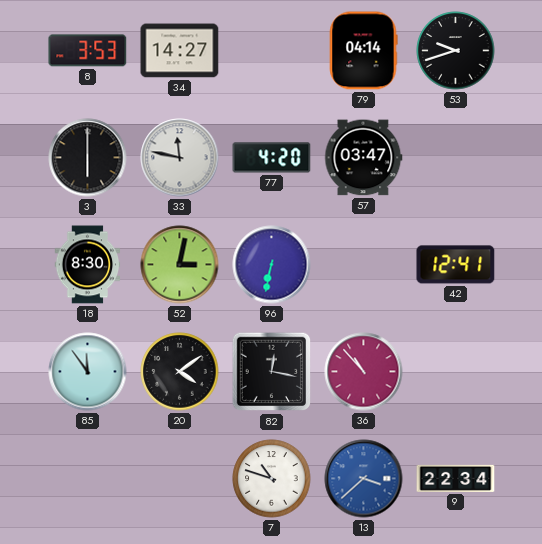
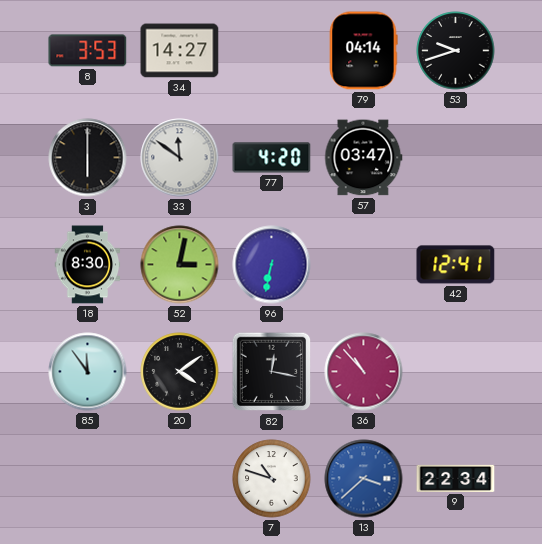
33: 11:47 -> 11:51
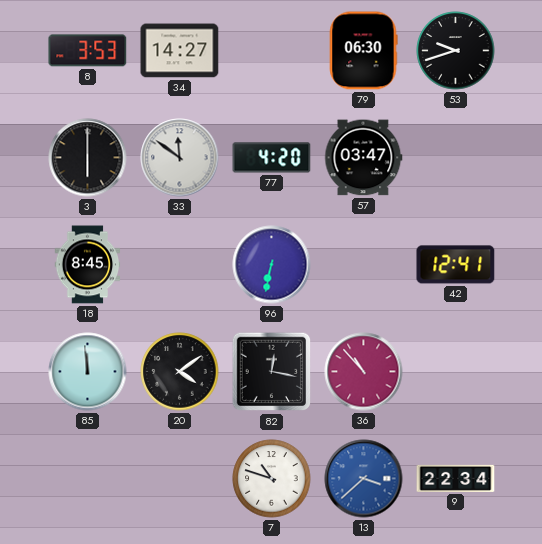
79: 04:14 -> 06:30
18: 8:30 -> 8:45
52: 3:02 -> none
85: 11:54 -> 11:59
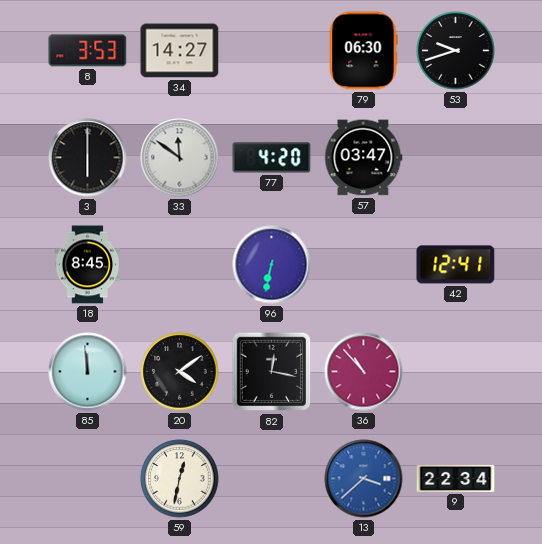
59: none -> 12:32
7: 10:48 -> none
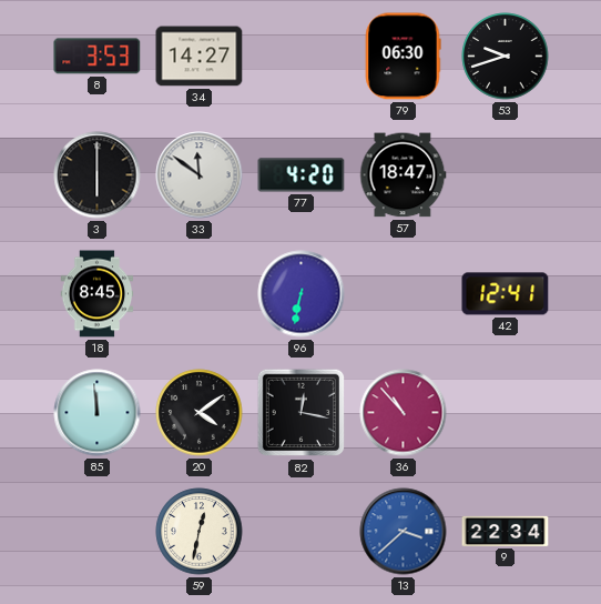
57: 03:47 -> 18:47
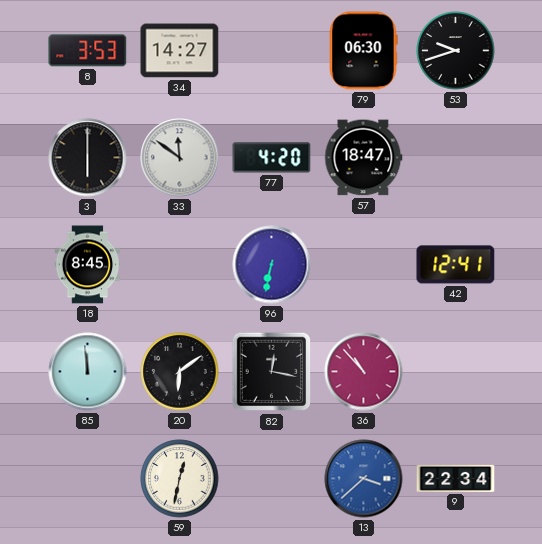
20: 4:09 -> 6:09
